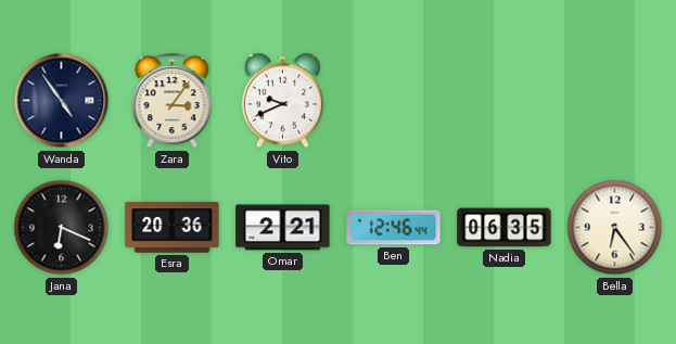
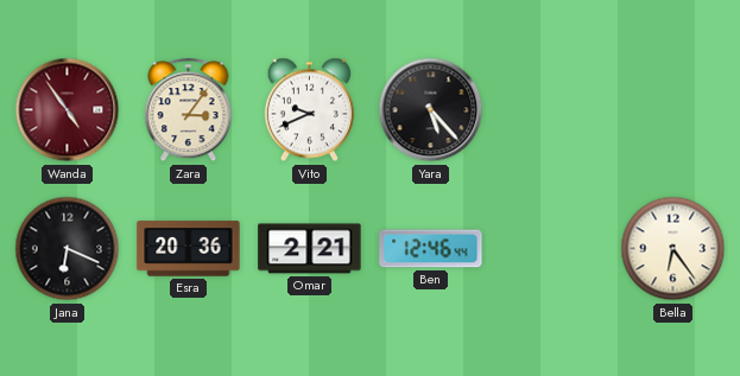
Wanda dial: navy -> burgundy
Yara: none -> 5:23
Nadia: 06:35 -> none
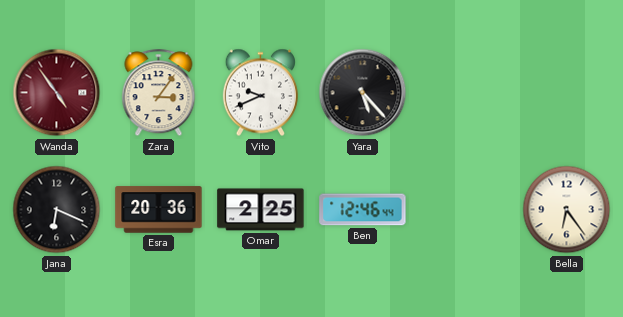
Omar: 2:21 -> 2:25
